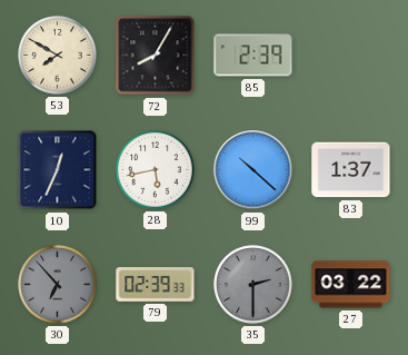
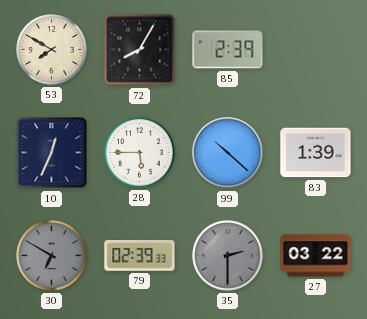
28: 5:43 -> 5:45
83: 1:37 -> 1:39
30: 6:53 -> 6:50
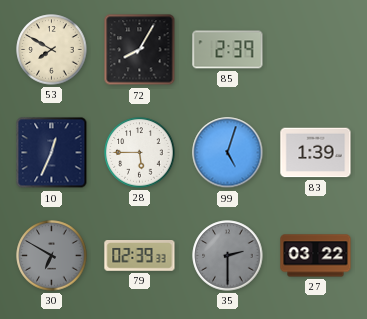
99: 10:22 -> 5:03
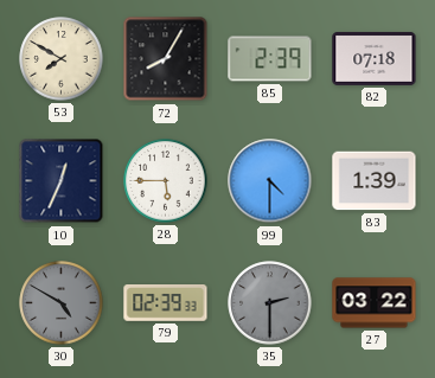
82: none -> 07:18
99: 5:03 -> 4:30
30: 6:50 -> 4:50
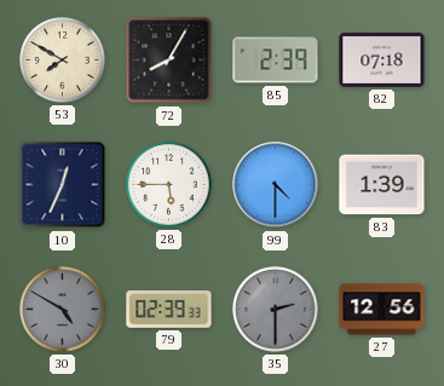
27: 03:22 -> 12:56
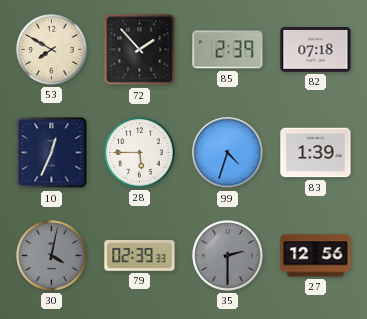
72: 8:05 -> 1:53
99: 4:30 -> 4:33
30: 4:50 -> 4:02
